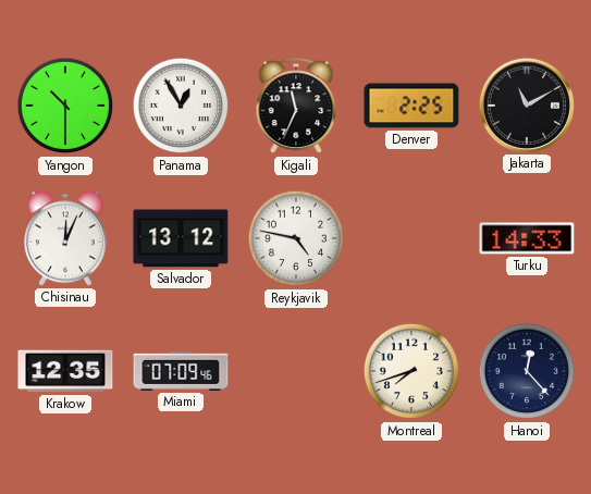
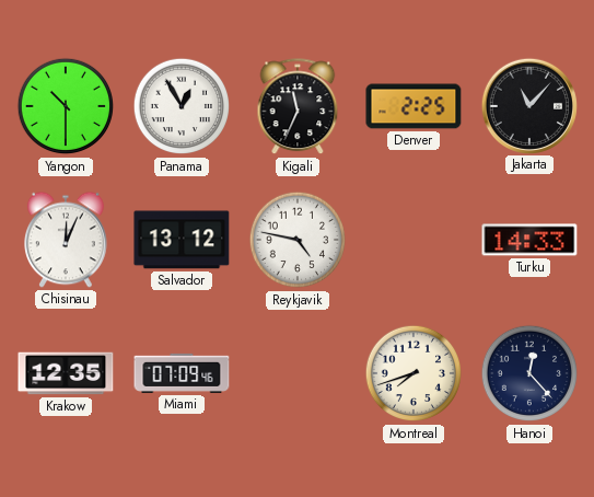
Jakarta: 11:10 -> 11:07
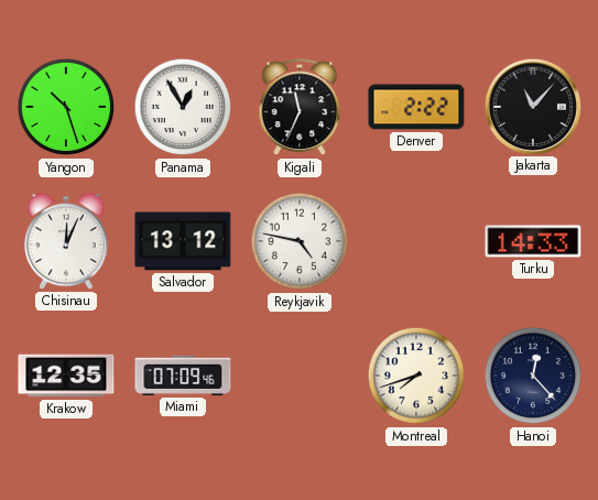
Yangon: 10:30 -> 10:27
Denver: 2:25 -> 2:22
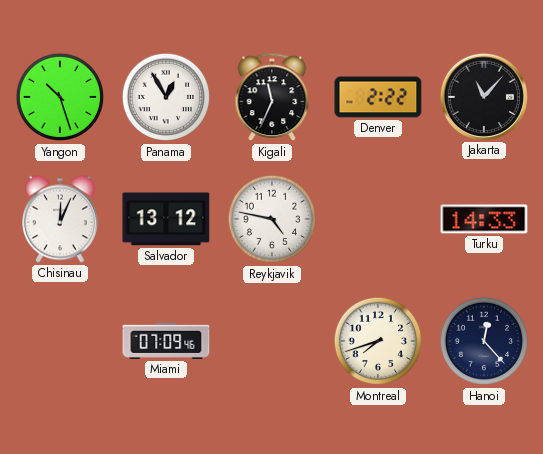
Krakow: 12:35 -> none
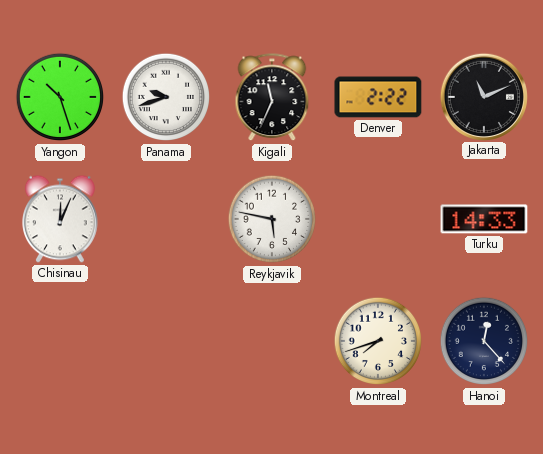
Panama: 12:55 -> 9:42
Jakarta: 11:07 -> 11:11
Salvador: 13:12 -> none
Reykjavik: 4:47 -> 5:47
Miami: 07:09 -> none
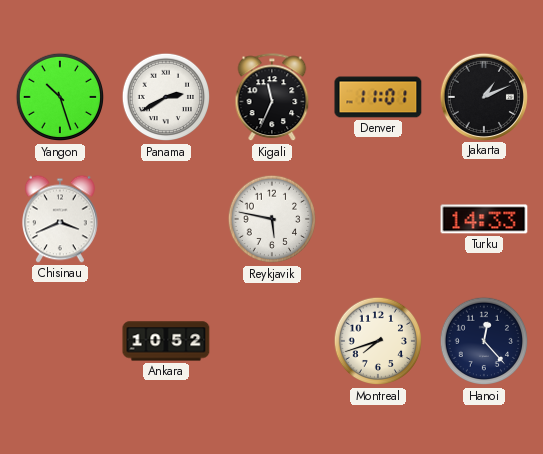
Panama: 9:42 -> 2:40
Denver: 2:22 -> 11:01
Jakarta: 11:11 -> 1:11
Chisinau: 12:04 -> 3:41
Ankara: none -> 10:52
